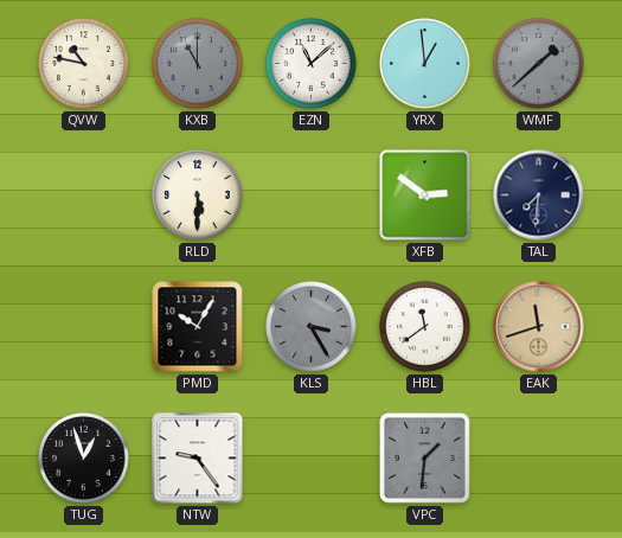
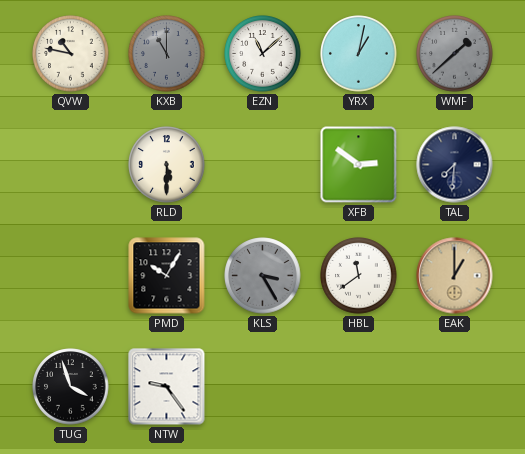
YRX: 12:59 -> 1:02
EAK: 11:42 -> 1:00
TUG: 12:57 -> 3:57
VPC: 1:31 -> none
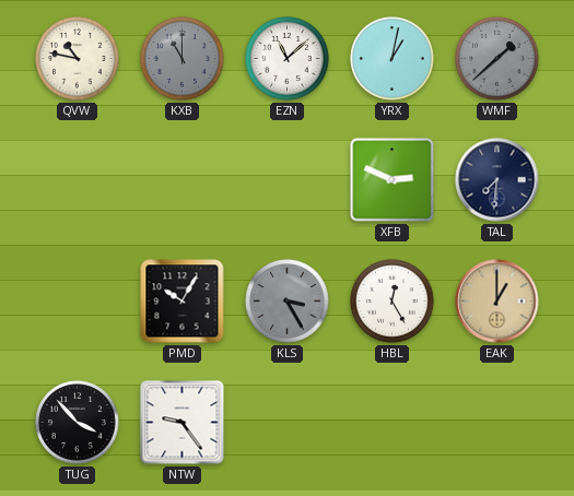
RLD: 5:30 -> none
XFB: 2:51 -> 2:49
HBL: 11:39 -> 12:25
TUG: 3:57 -> 3:53
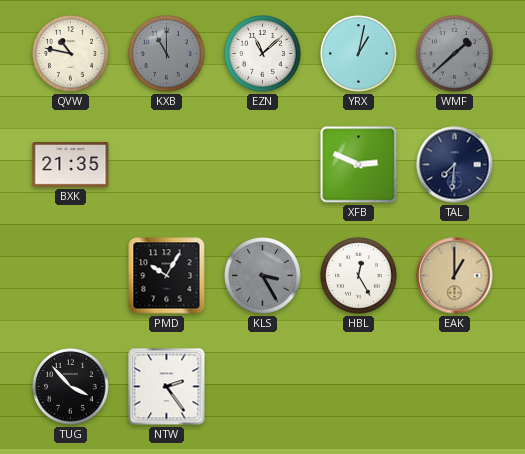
BXK: none -> 21:35
NTW: 9:24 -> 2:24
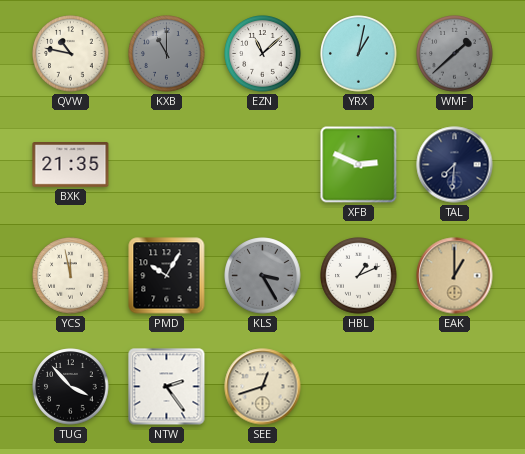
YCS: none -> 11:58
HBL: 12:25 -> 1:11
SEE: none -> 12:42
